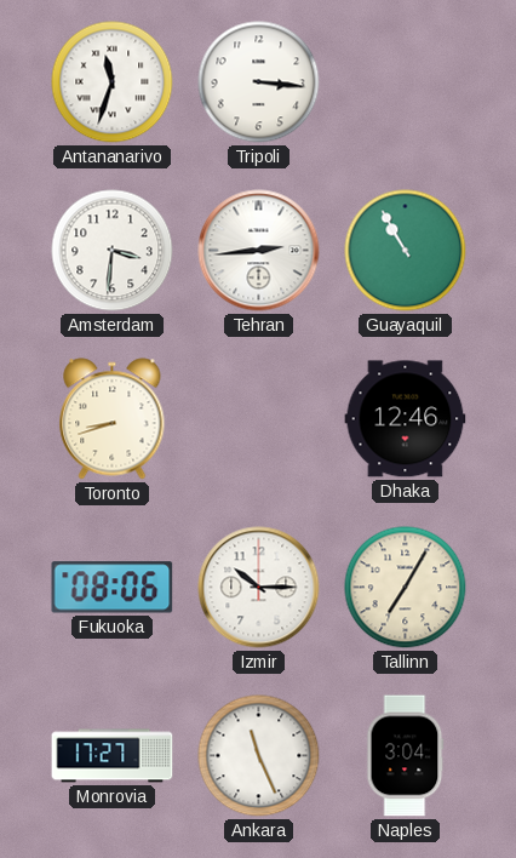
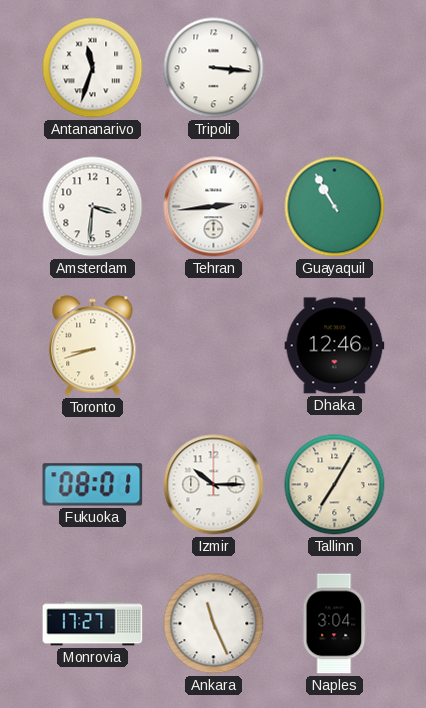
Fukuoka: 08:06 -> 08:01
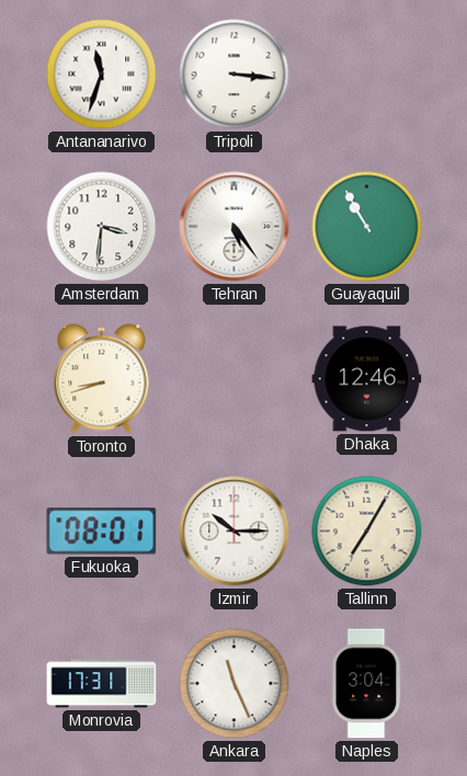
Tehran: 2:44 -> 5:24
Monrovia: 17:27 -> 17:31
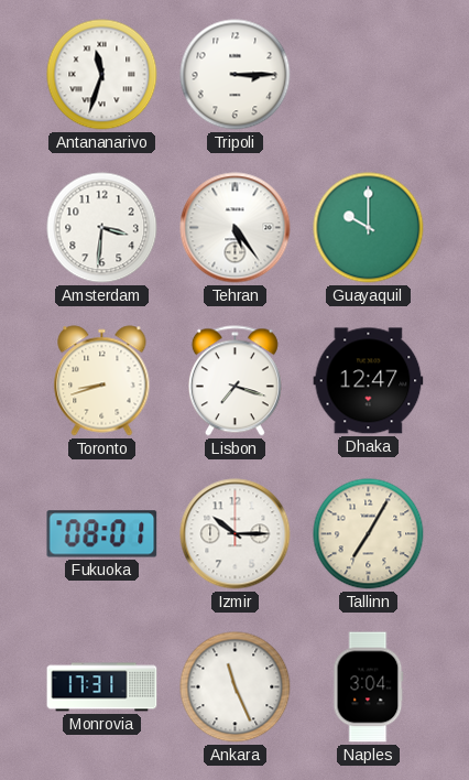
Tripoli: 3:16 -> 3:15
Guayaquil: 10:55 -> 10:00
Lisbon: none -> 7:18
Dhaka: 12:46 -> 12:47
